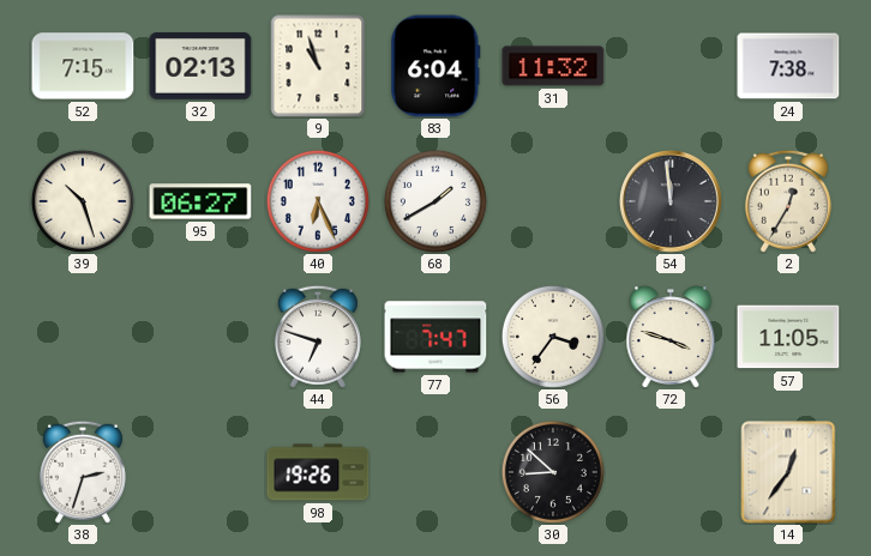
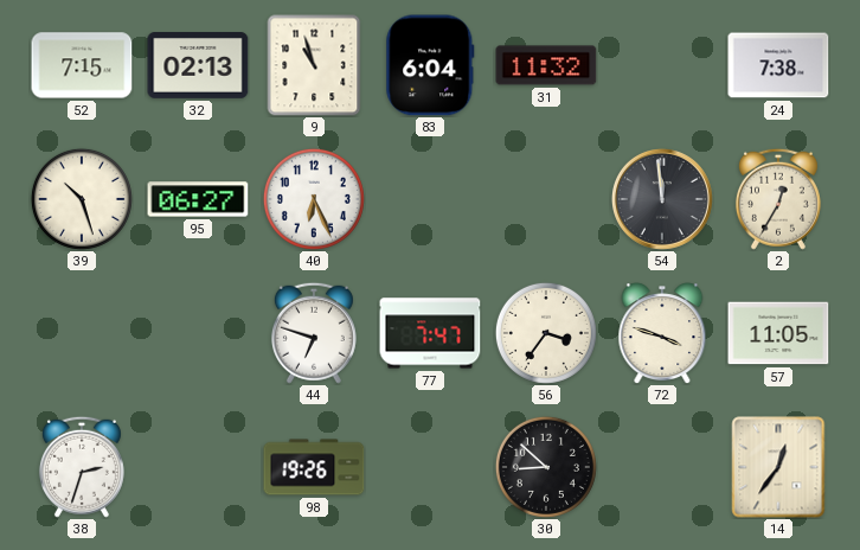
68: 1:40 -> none
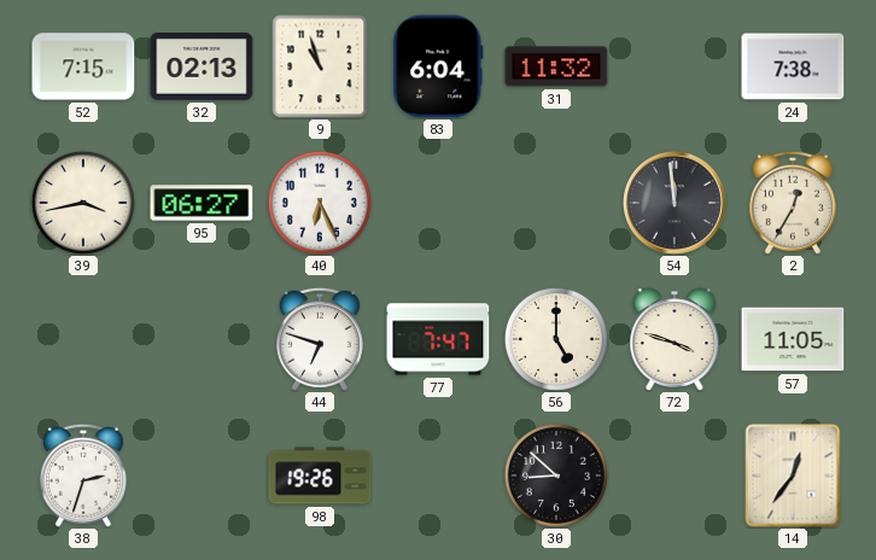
39: 10:27 -> 3:43
56: 3:36 -> 5:00
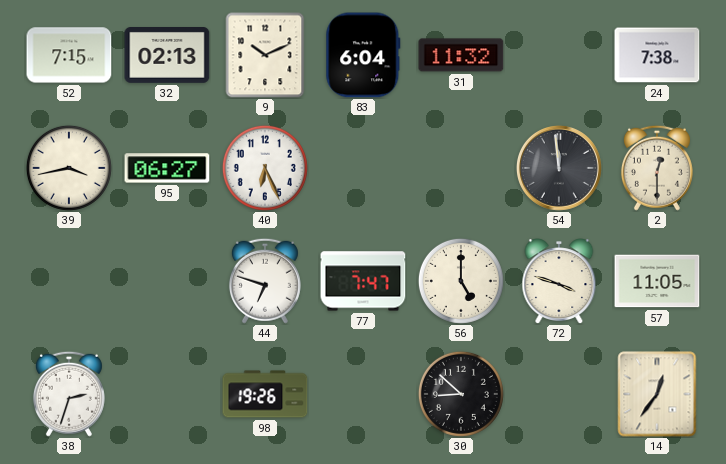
9: 10:57 -> 10:11
2: 12:35 -> 12:30
